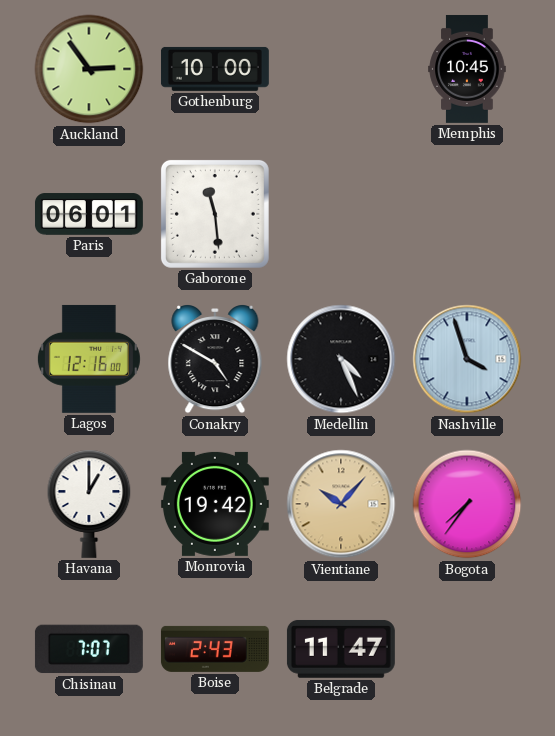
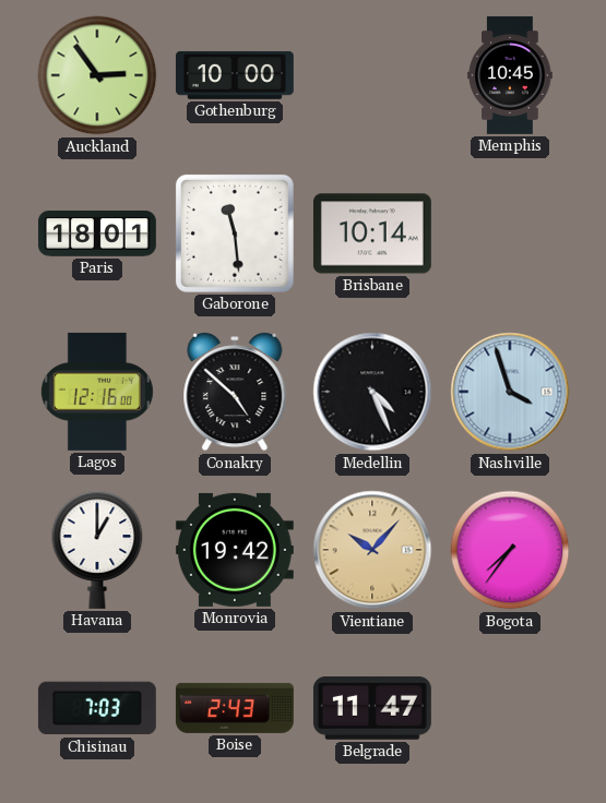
Paris: 06:01 -> 18:01
Brisbane: none -> 10:14
Conakry: 4:50 -> 4:52
Chisinau: 7:07 -> 7:03
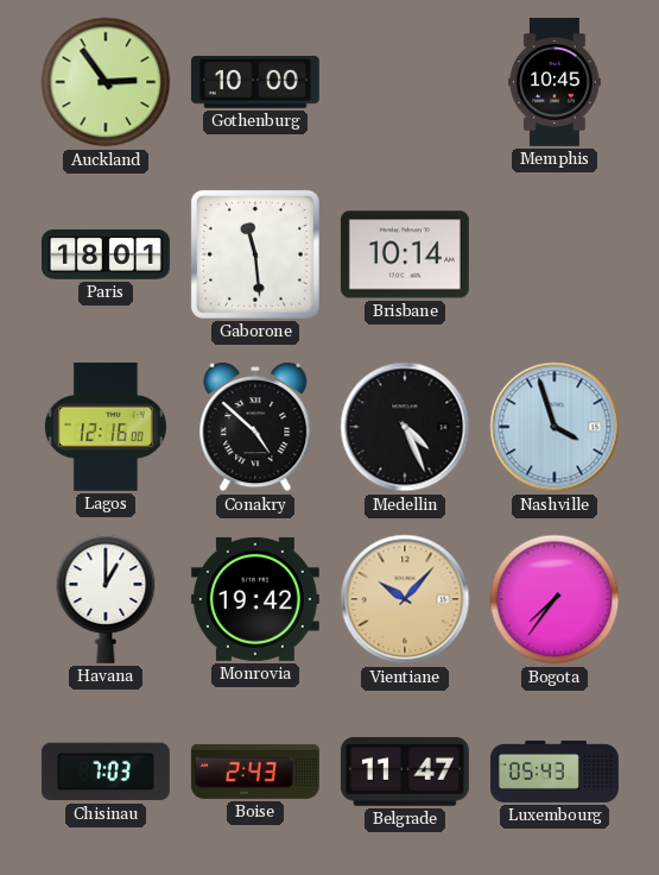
Luxembourg: none -> 05:43
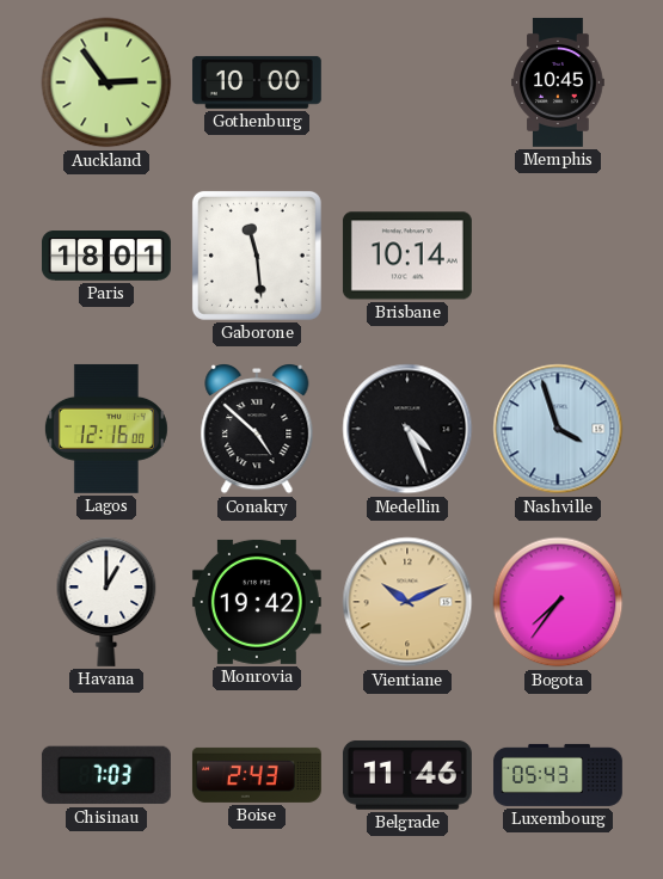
Vientiane: 10:07 -> 10:11
Belgrade: 11:47 -> 11:46
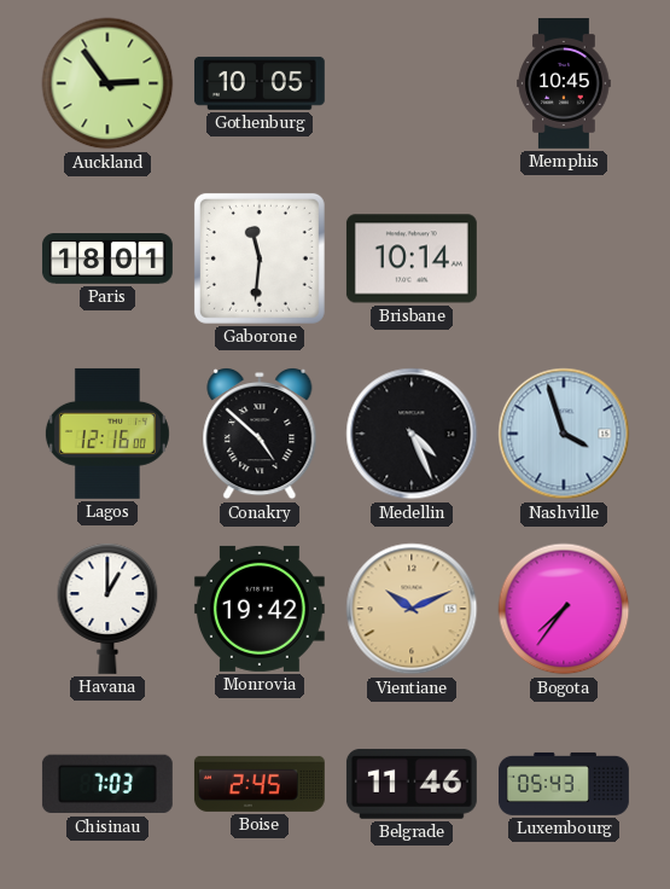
Gothenburg: 10:00 -> 10:05
Gaborone: 11:29 -> 11:31
Boise: 2:43 -> 2:45
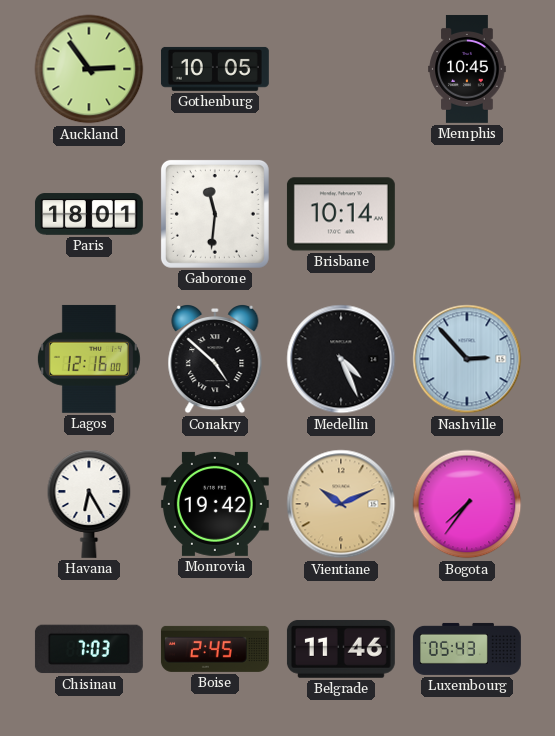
Nashville: 3:57 -> 2:53
Havana: 1:00 -> 6:25
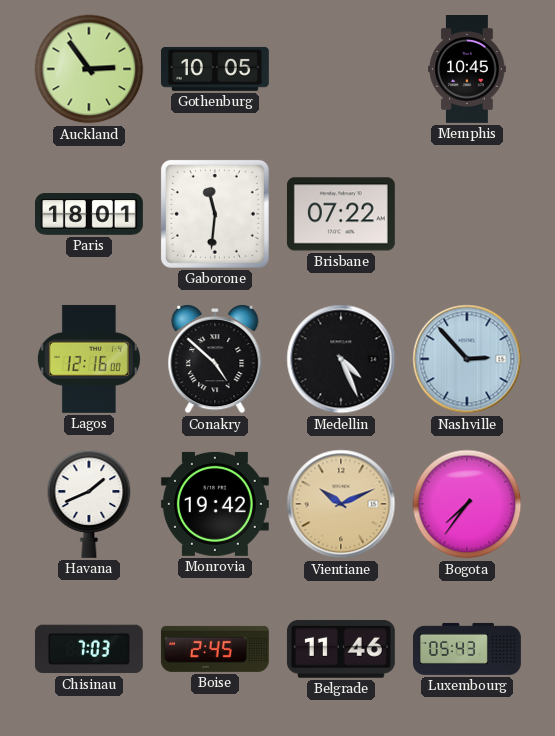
Brisbane: 10:14 -> 07:22
Havana: 6:25 -> 1:41
